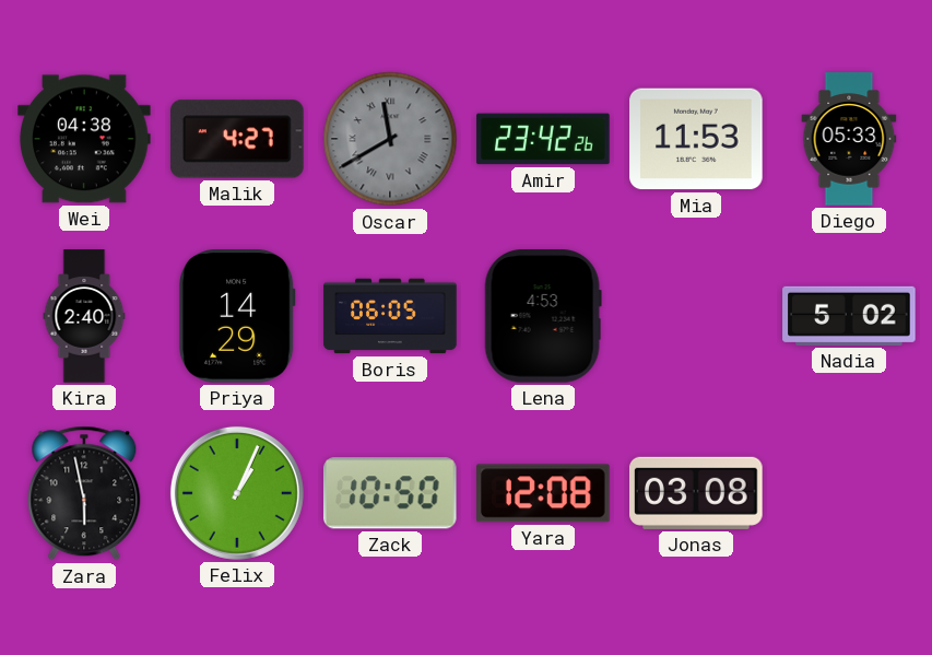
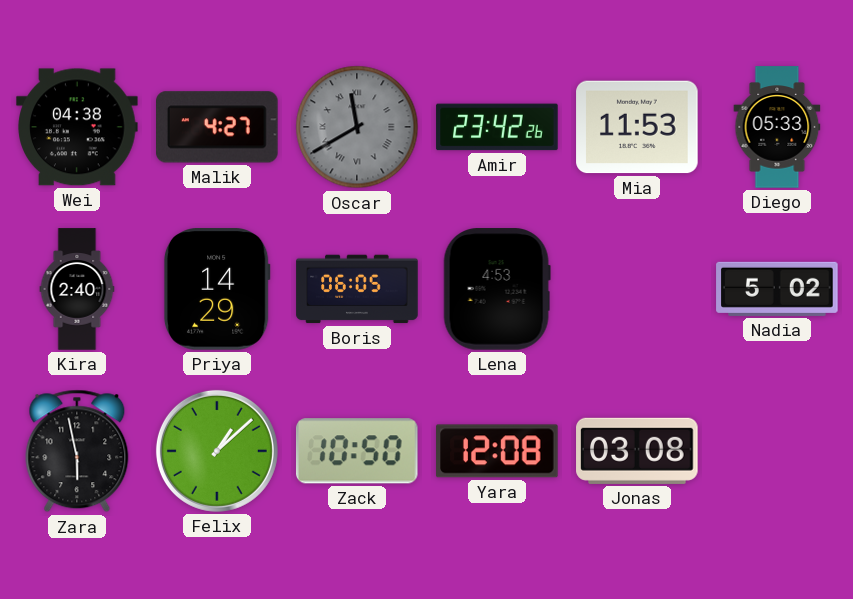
Felix: 1:04 -> 1:08
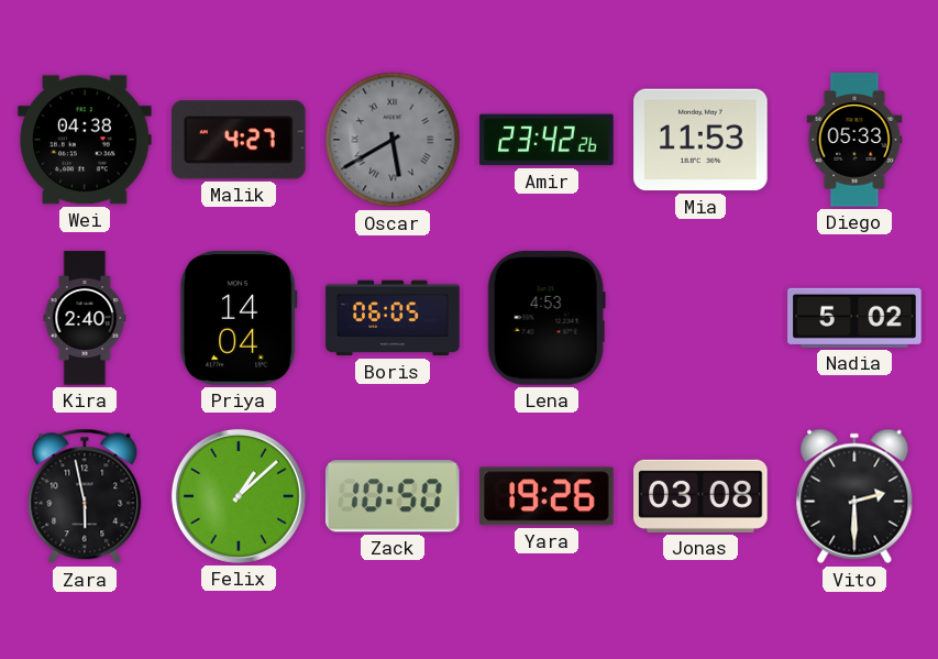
Oscar: 11:40 -> 5:40
Priya: 14:29 -> 14:04
Yara: 12:08 -> 19:26
Vito: none -> 2:30
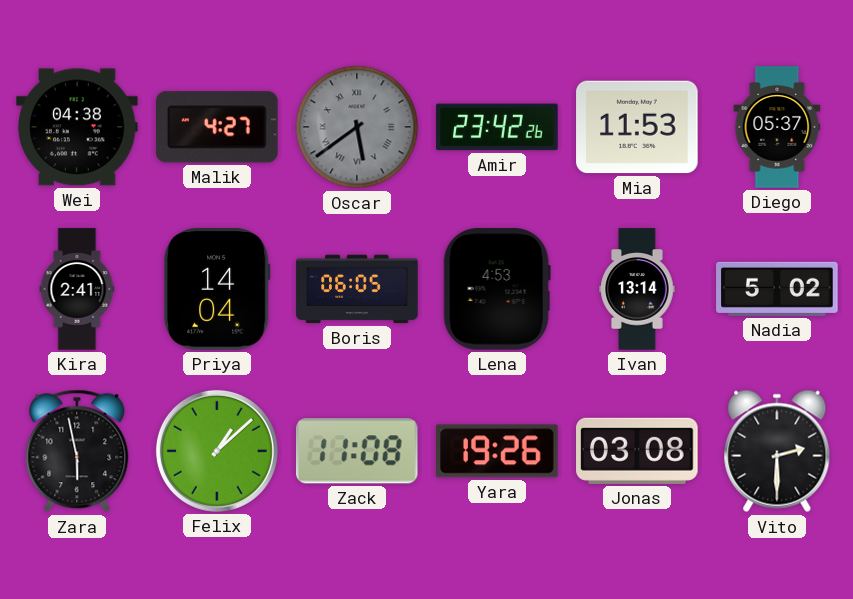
Oscar: 5:40 -> 5:39
Diego: 05:33 -> 05:37
Kira: 2:40 -> 2:41
Ivan: none -> 13:14
Zack: 10:50 -> 11:08
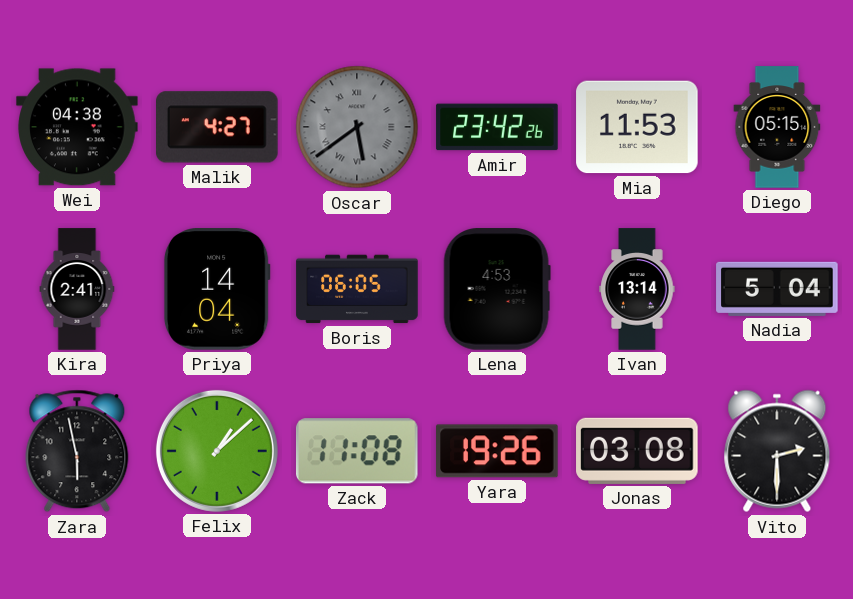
Diego: 05:37 -> 05:15
Nadia: 5:02 -> 5:04
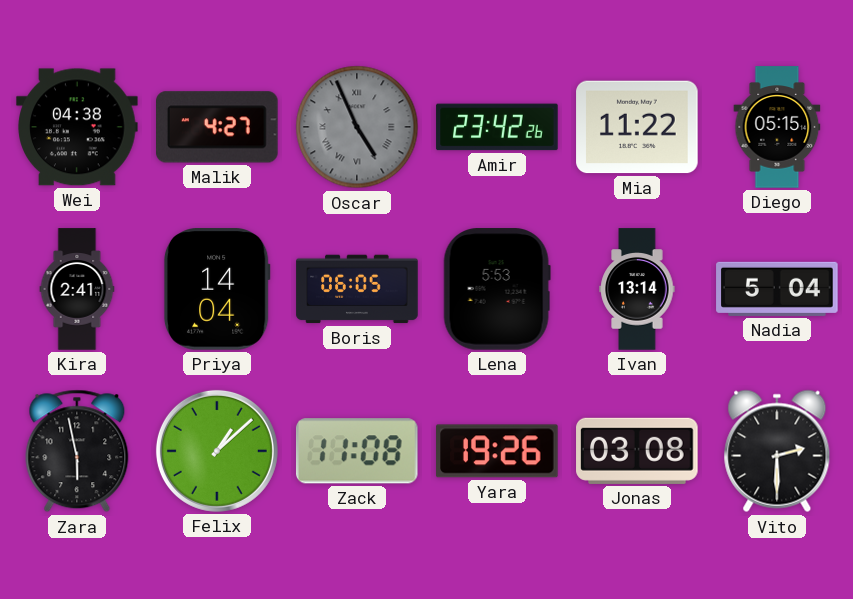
Oscar: 5:39 -> 4:56
Mia: 11:53 -> 11:22
Lena: 4:53 -> 5:53
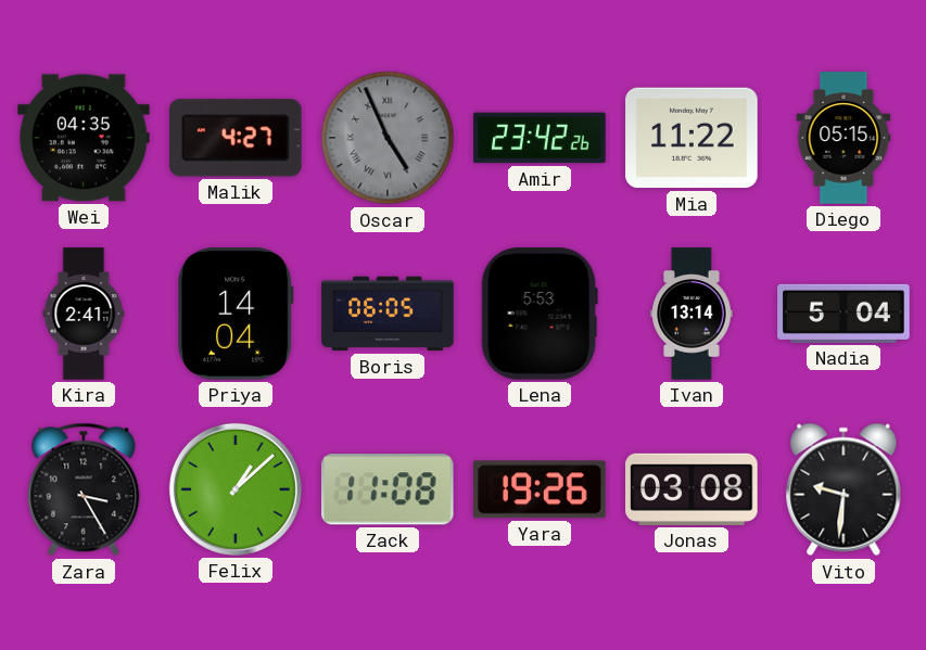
Wei: 04:38 -> 04:35
Zara: 5:58 -> 3:25
Vito: 2:30 -> 9:31
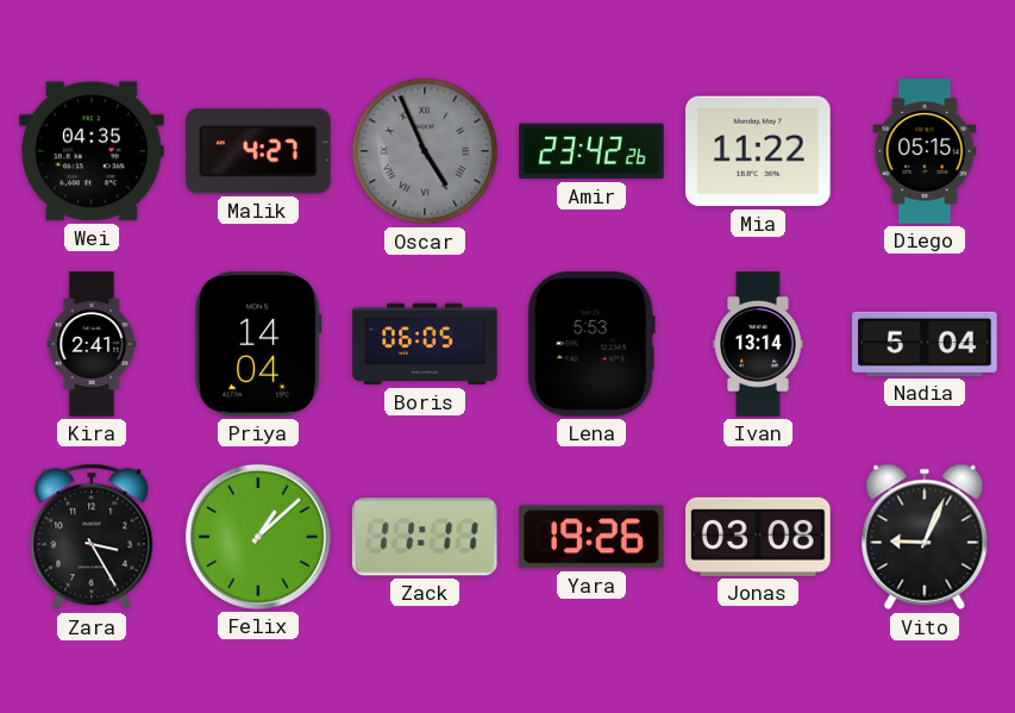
Zack: 11:08 -> 11:11
Vito: 9:31 -> 9:04
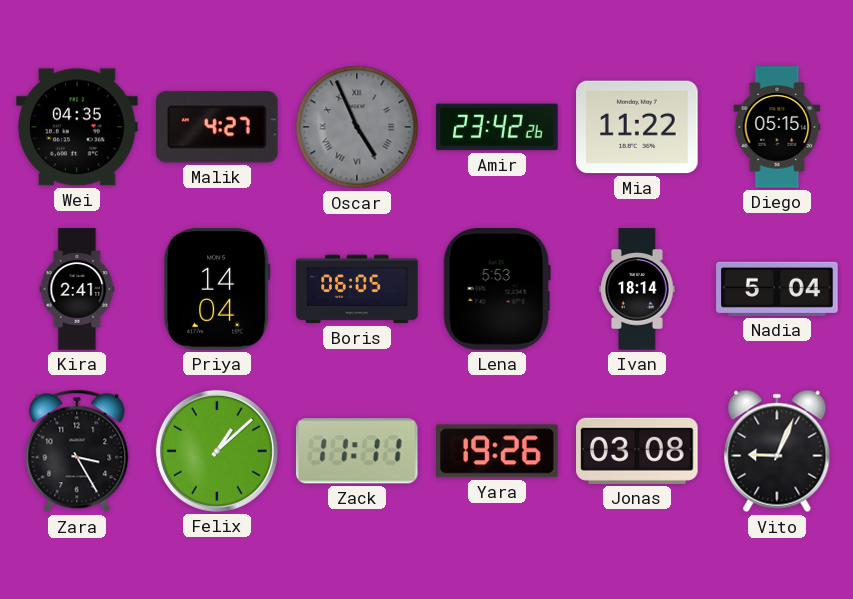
Ivan: 13:14 -> 18:14
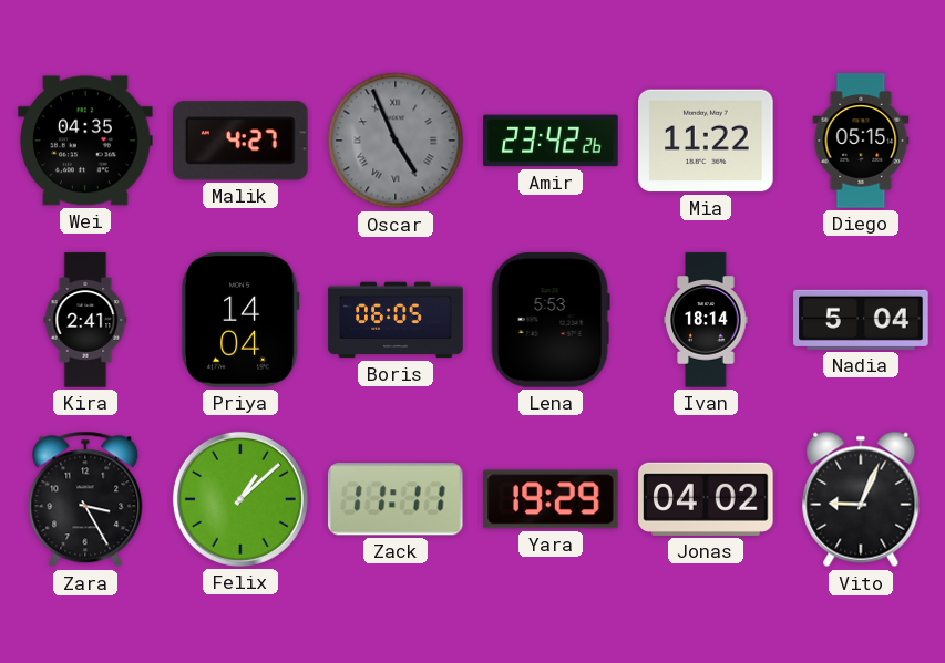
Yara: 19:26 -> 19:29
Jonas: 03:08 -> 04:02
